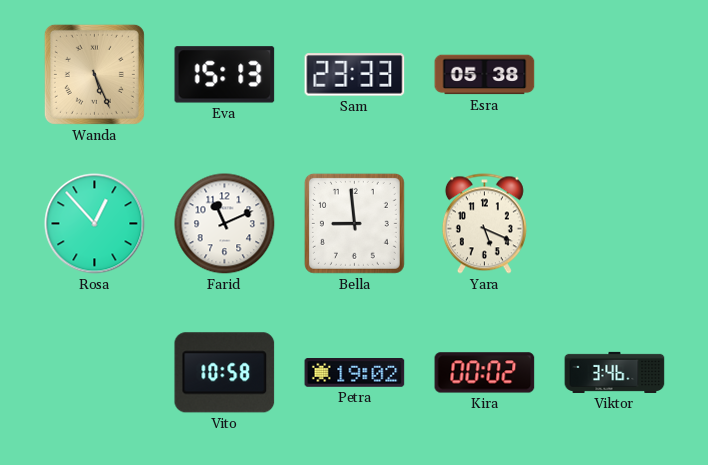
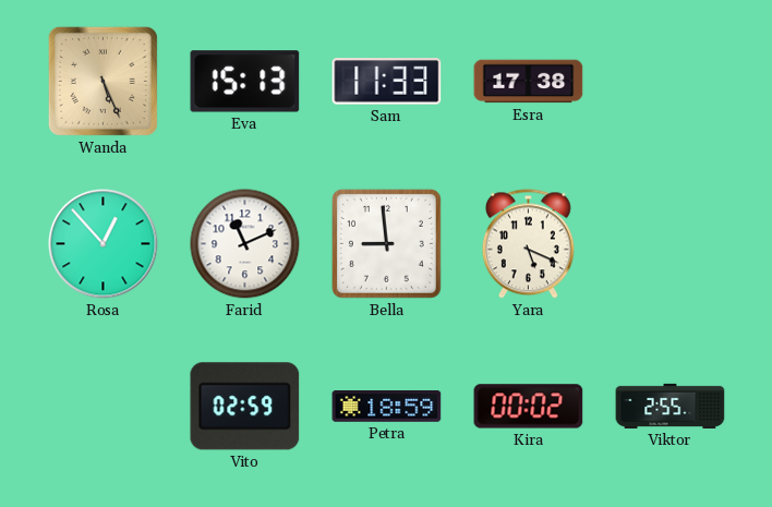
Sam: 23:33 -> 11:33
Esra: 05:38 -> 17:38
Vito: 10:58 -> 02:59
Petra: 19:02 -> 18:59
Viktor: 3:46 -> 2:55
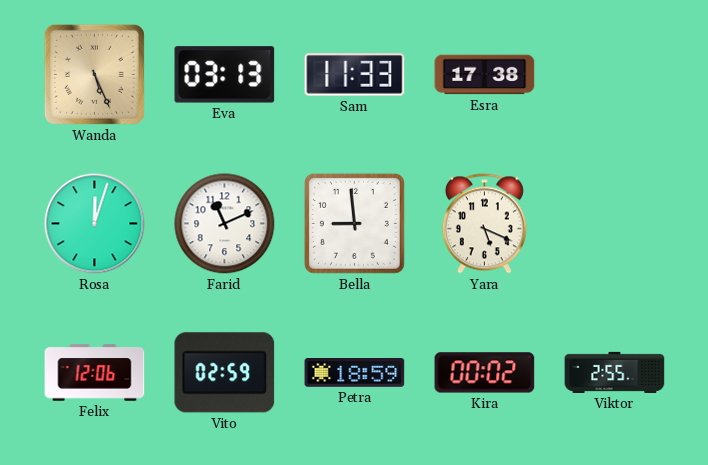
Eva: 15:13 -> 03:13
Rosa: 12:53 -> 12:03
Felix: none -> 12:06
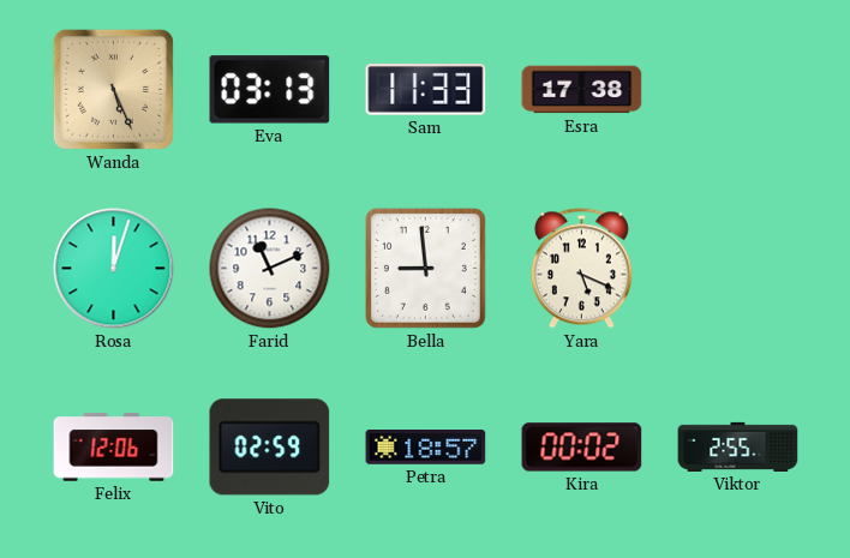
Petra: 18:59 -> 18:57
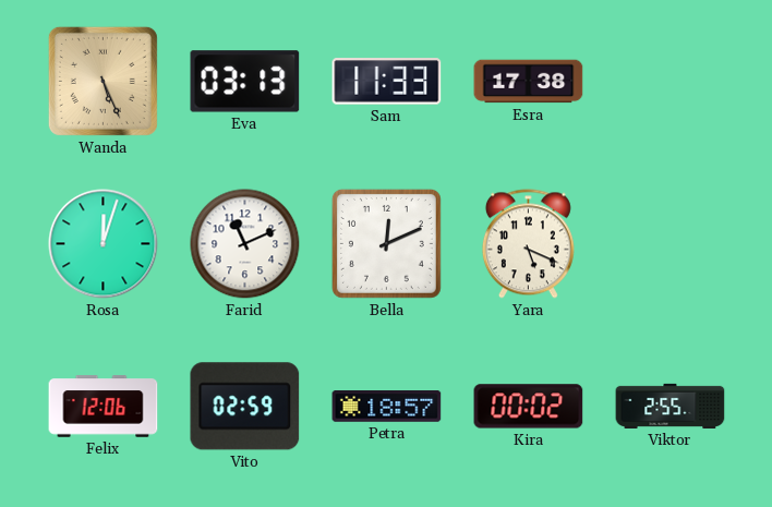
Bella: 8:59 -> 12:11
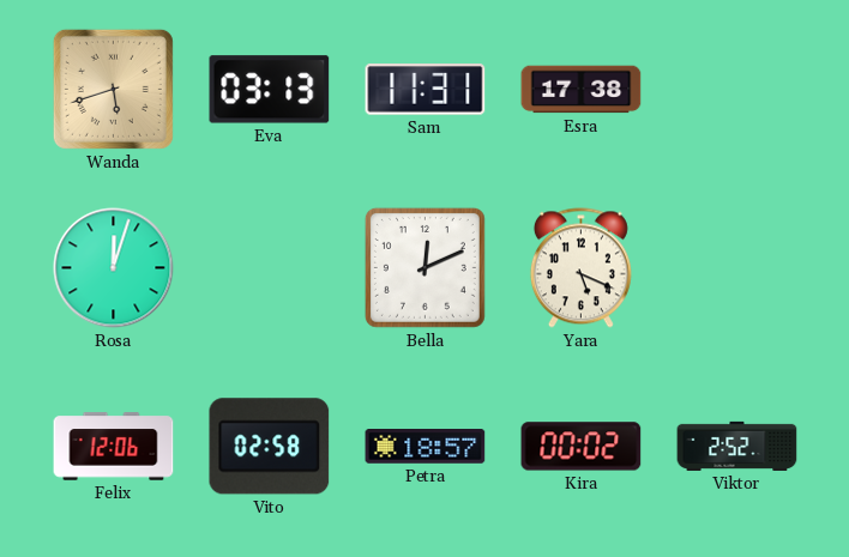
Wanda: 5:26 -> 5:42
Sam: 11:33 -> 11:31
Farid: 11:11 -> none
Vito: 02:59 -> 02:58
Viktor: 2:55 -> 2:52
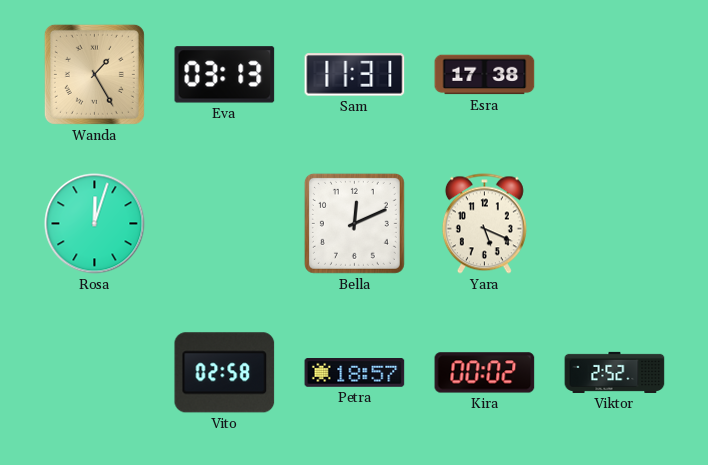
Wanda: 5:42 -> 1:25
Felix: 12:06 -> none
